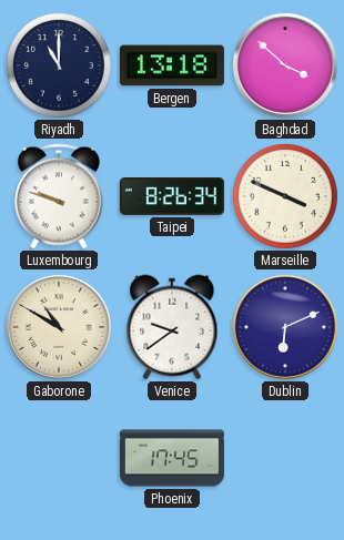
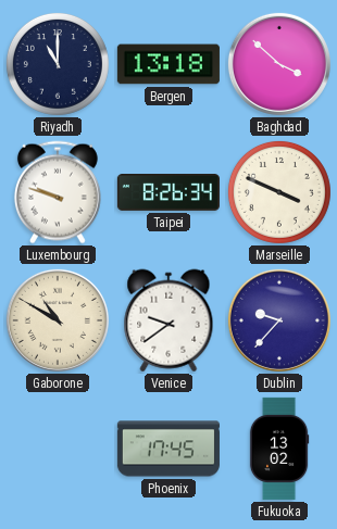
Dublin: 6:11 -> 9:37
Fukuoka: none -> 13:02
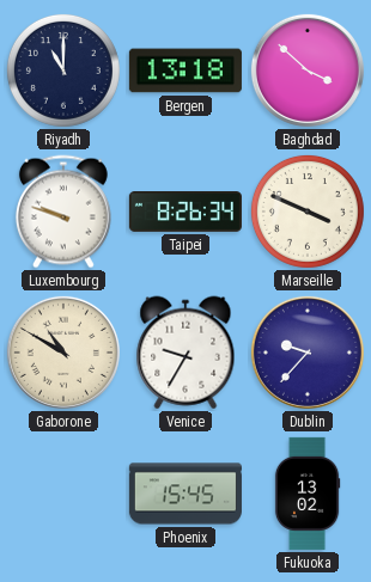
Venice: 9:39 -> 9:35
Phoenix: 17:45 -> 15:45
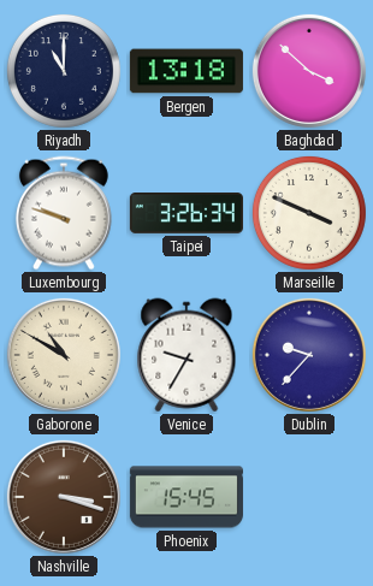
Taipei: 8:26 -> 3:26
Nashville: none -> 3:18
Fukuoka: 13:02 -> none
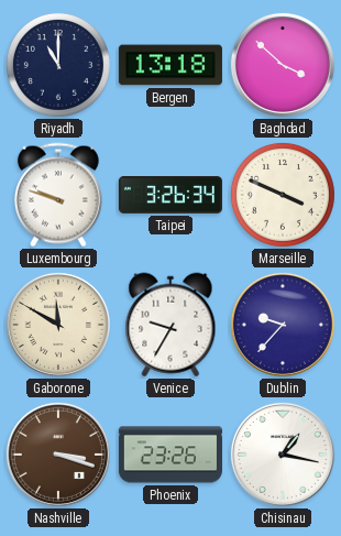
Gaborone: 10:50 -> 11:50
Phoenix: 15:45 -> 23:26
Chisinau: none -> 1:17
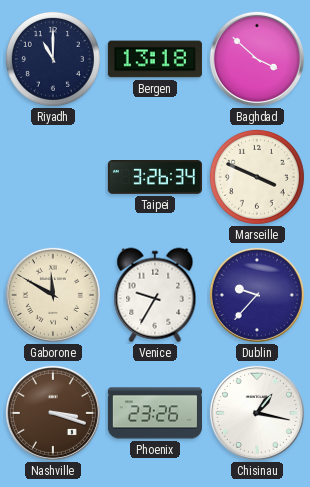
Luxembourg: 9:48 -> none
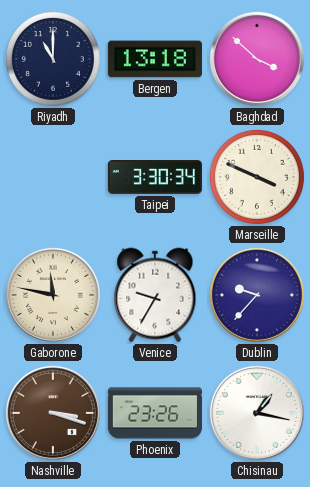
Taipei: 3:26 -> 3:30
Gaborone: 11:50 -> 11:47
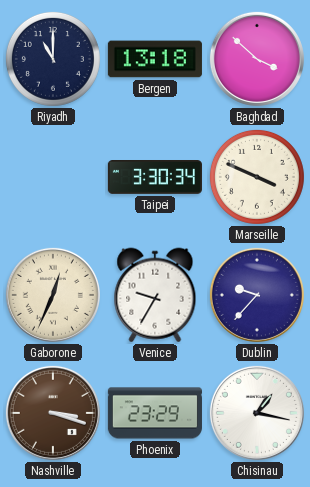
Gaborone: 11:47 -> 12:34
Phoenix: 23:26 -> 23:29
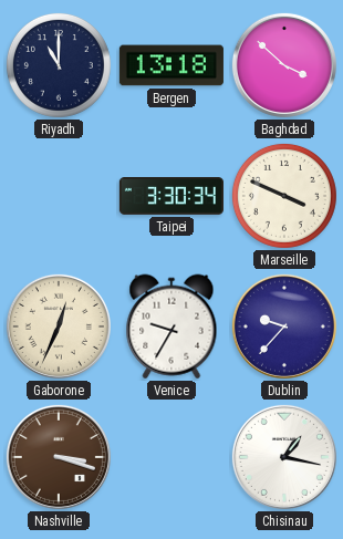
Phoenix: 23:29 -> none
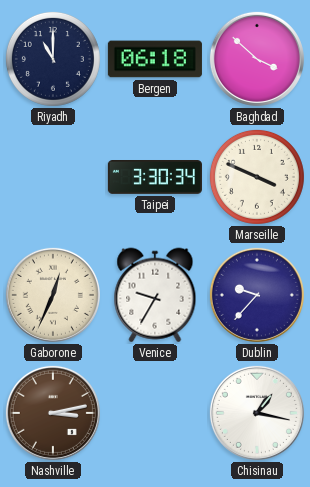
Bergen: 13:18 -> 06:18
Nashville: 3:18 -> 3:13
